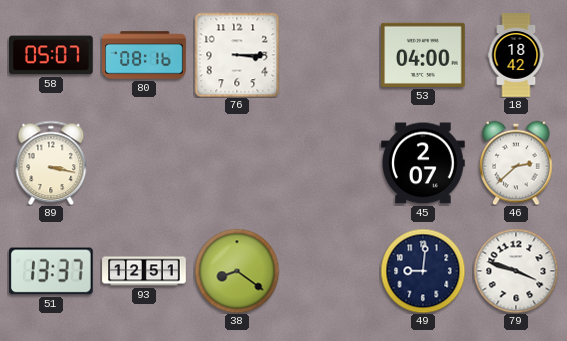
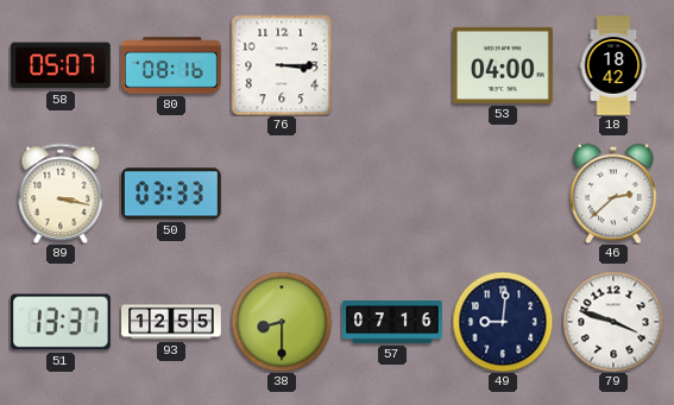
50: none -> 03:33
45: 2:07 -> none
93: 12:51 -> 12:55
38: 8:21 -> 8:30
57: none -> 07:16
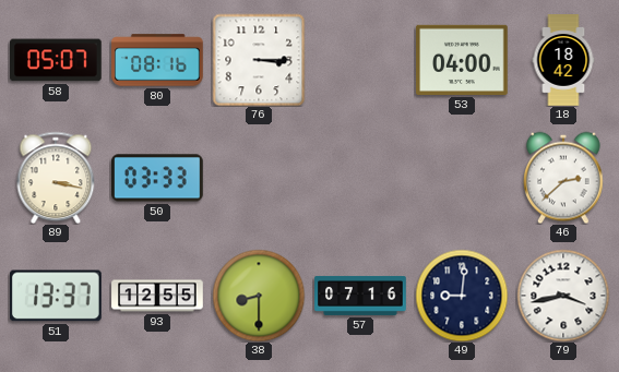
79: 3:48 -> 3:43
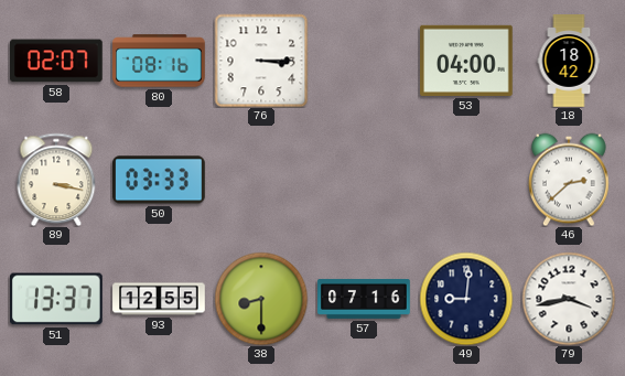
58: 05:07 -> 02:07
